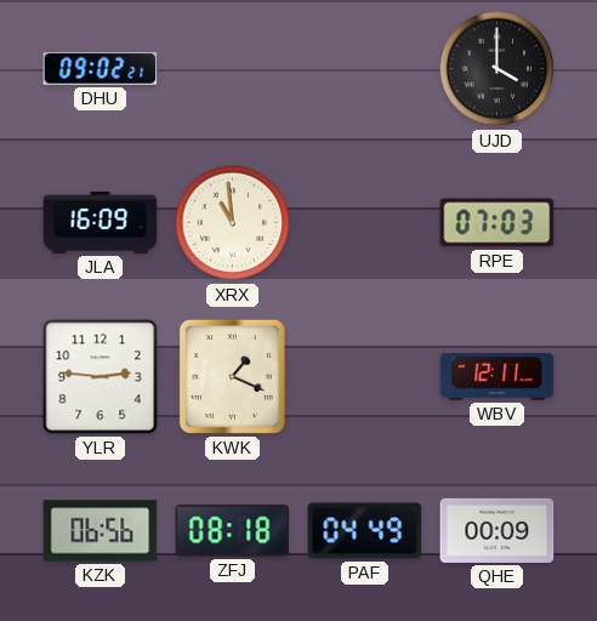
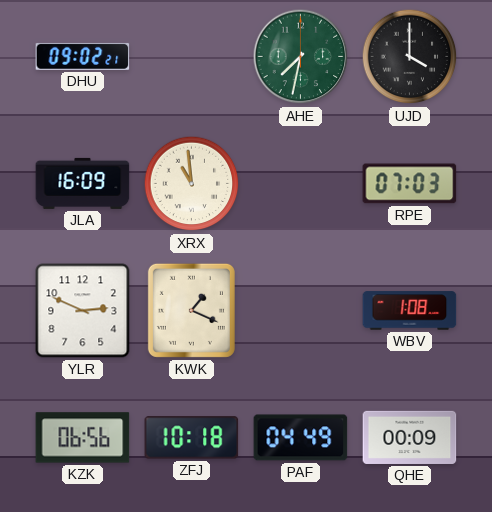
AHE: none -> 7:32
YLR: 2:46 -> 2:49
WBV: 12:11 -> 1:08
ZFJ: 08:18 -> 10:18
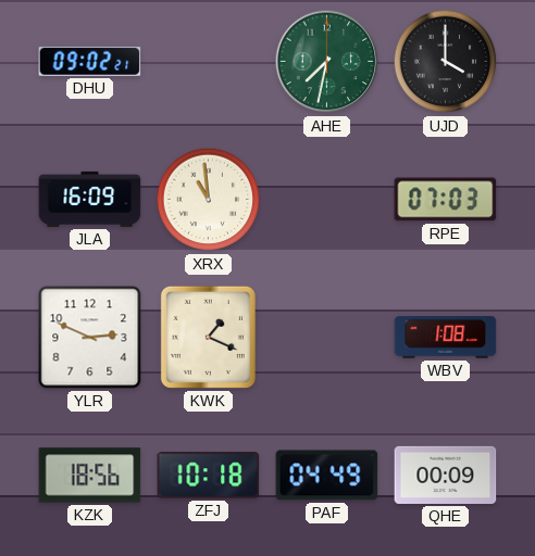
KZK: 06:56 -> 18:56
